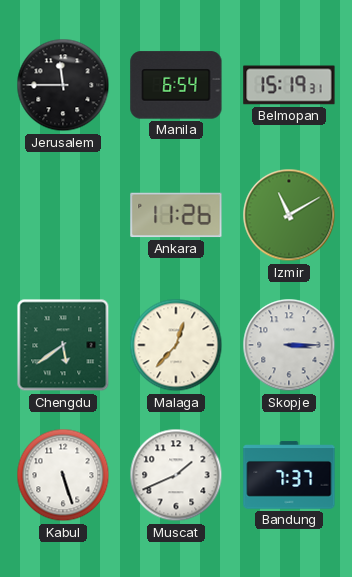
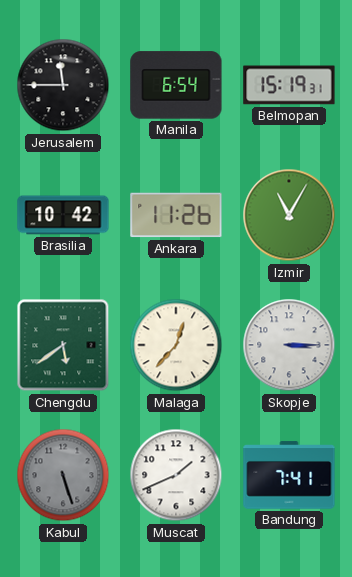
Brasilia: none -> 10:42
Izmir: 11:10 -> 11:05
Kabul dial: white -> grey
Bandung: 7:37 -> 7:41
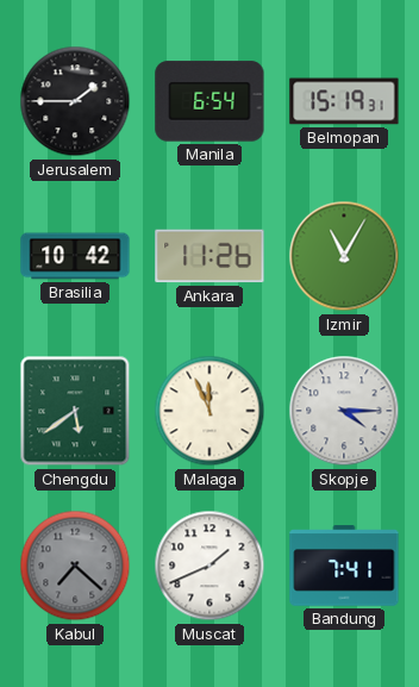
Jerusalem: 11:45 -> 1:45
Malaga: 12:37 -> 11:56
Skopje: 3:15 -> 4:15
Kabul: 5:27 -> 7:22
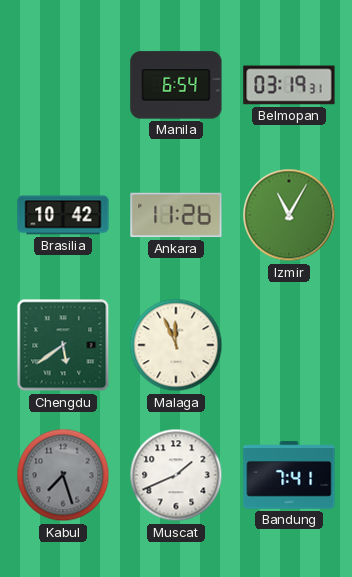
Jerusalem: 1:45 -> none
Belmopan: 15:19 -> 03:19
Skopje: 4:15 -> none
Kabul: 7:22 -> 7:27
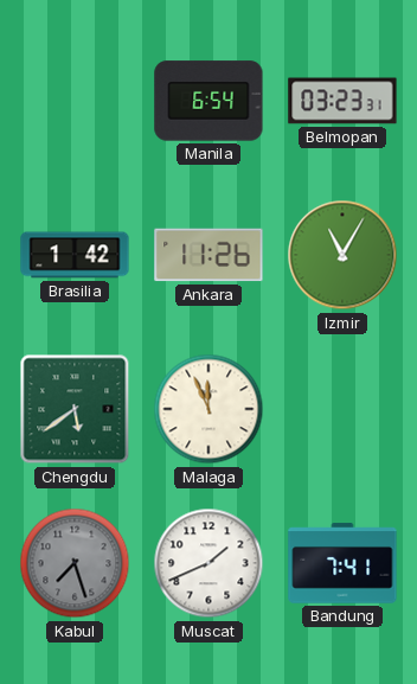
Belmopan: 03:19 -> 03:23
Brasilia: 10:42 -> 1:42
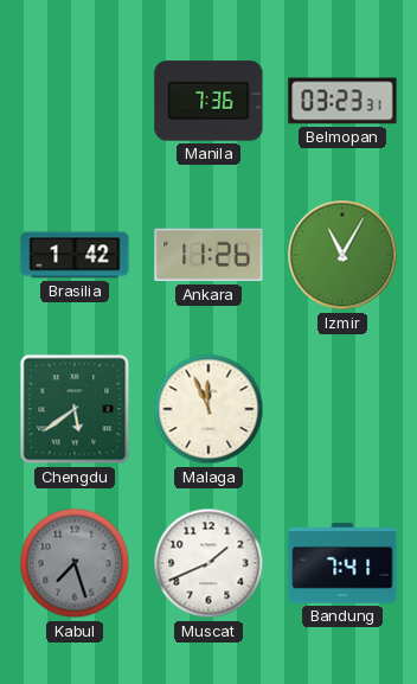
Manila: 6:54 -> 7:36
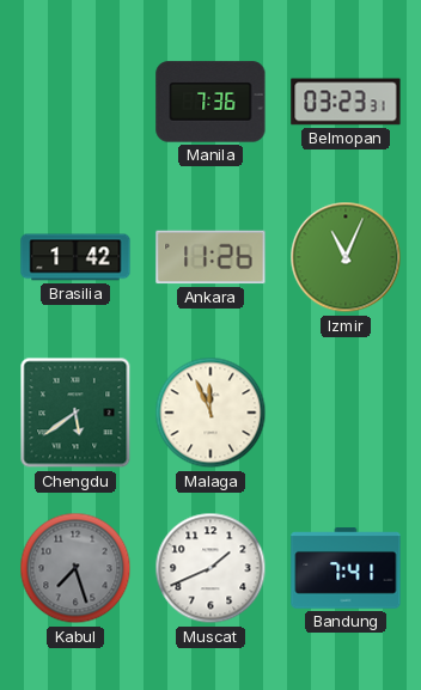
Izmir: 11:05 -> 11:04
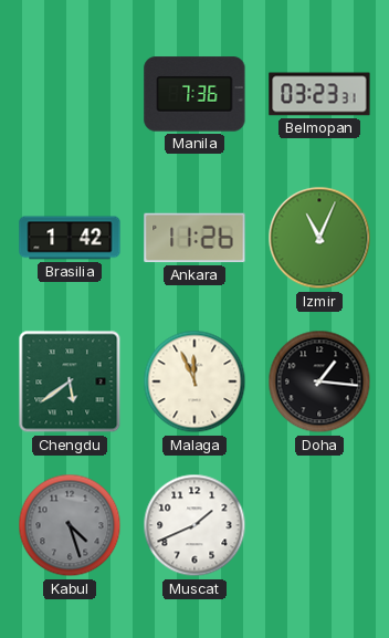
Doha: none -> 1:16
Kabul: 7:27 -> 4:27
Bandung: 7:41 -> none
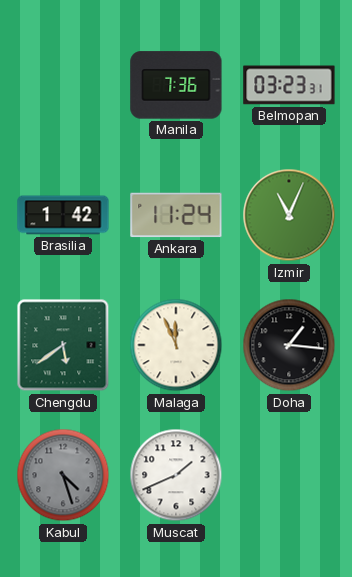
Ankara: 11:26 -> 11:24
